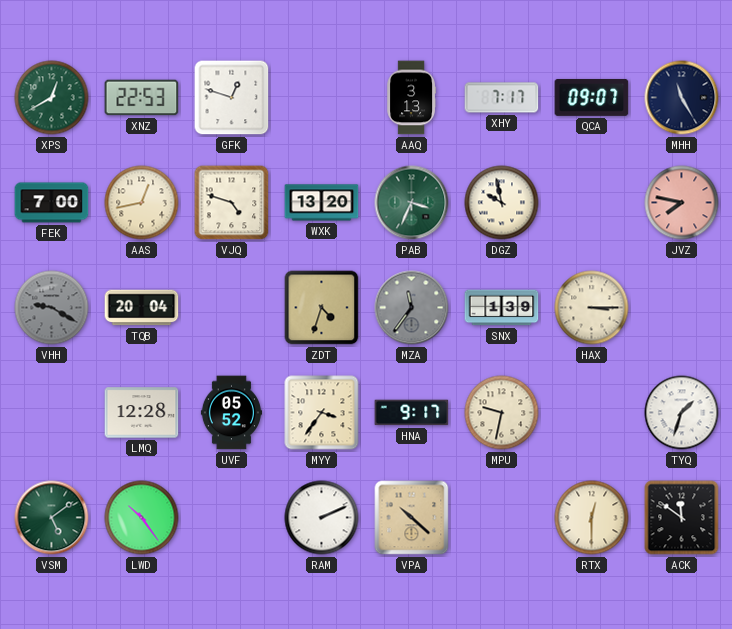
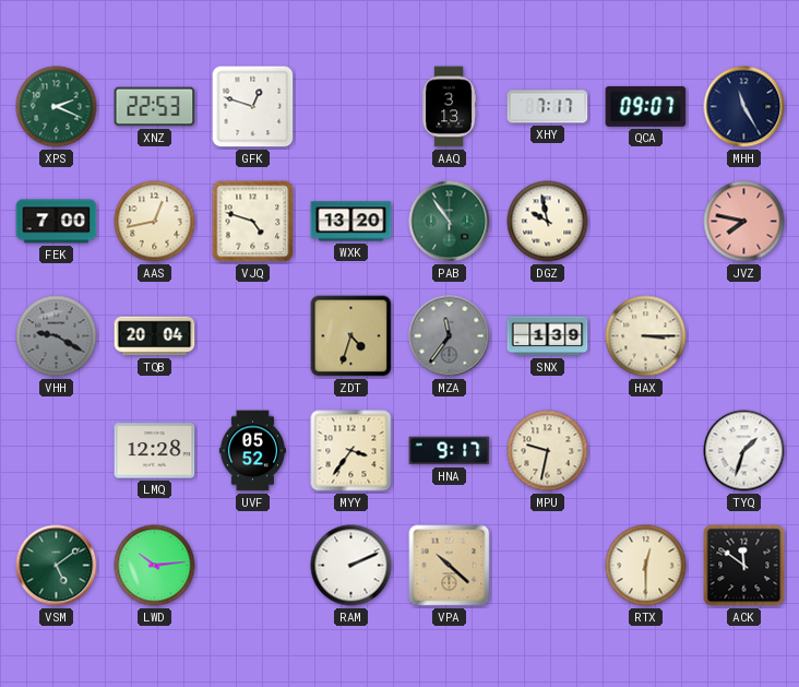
XPS: 12:40 -> 2:19
PAB: 3:34 -> 10:54
LWD: 10:24 -> 10:14
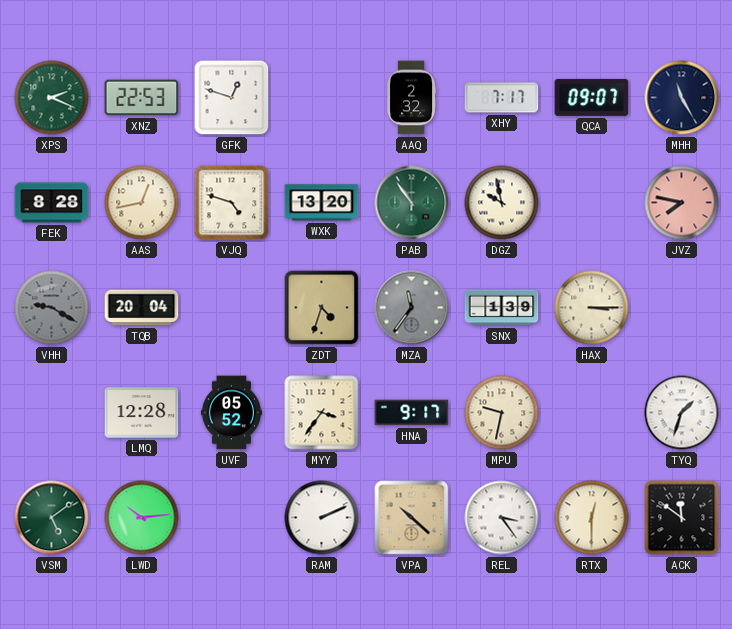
AAQ: 3:13 -> 2:32
FEK: 7:00 -> 8:28
REL: none -> 3:24
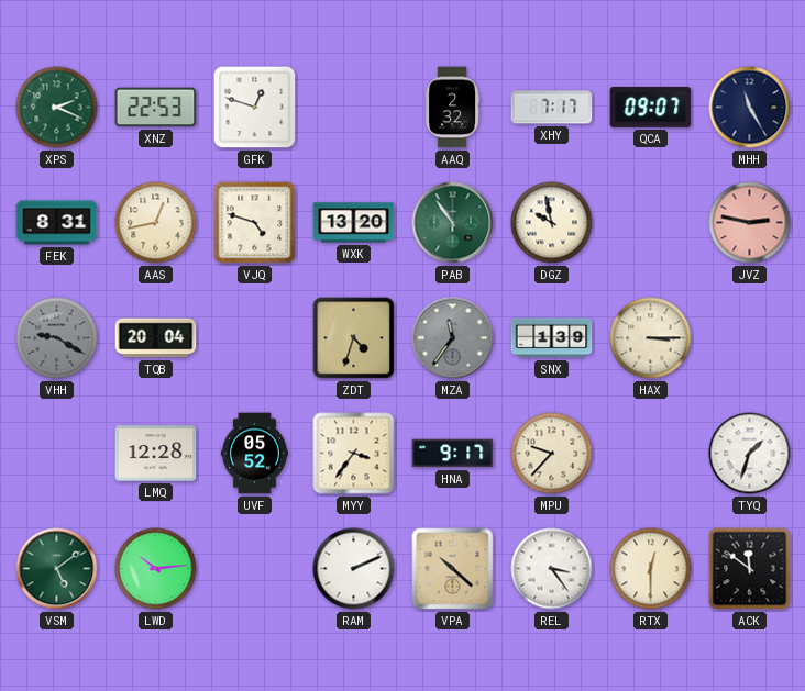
FEK: 8:28 -> 8:31
JVZ: 7:47 -> 2:47
MPU: 9:32 -> 9:37
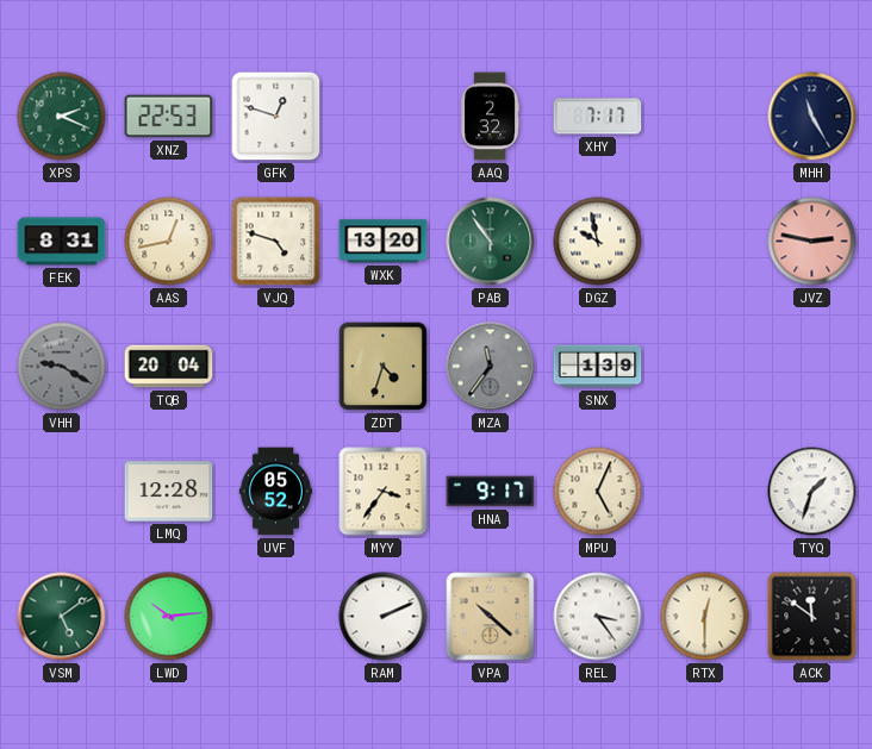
QCA: 09:07 -> none
HAX: 3:15 -> none
MPU: 9:37 -> 5:04
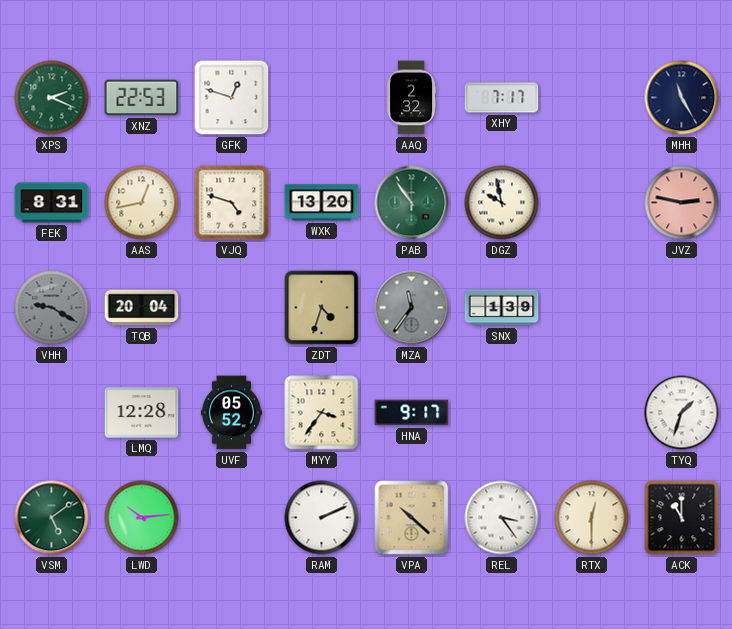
MPU: 5:04 -> none
ACK: 11:51 -> 11:00
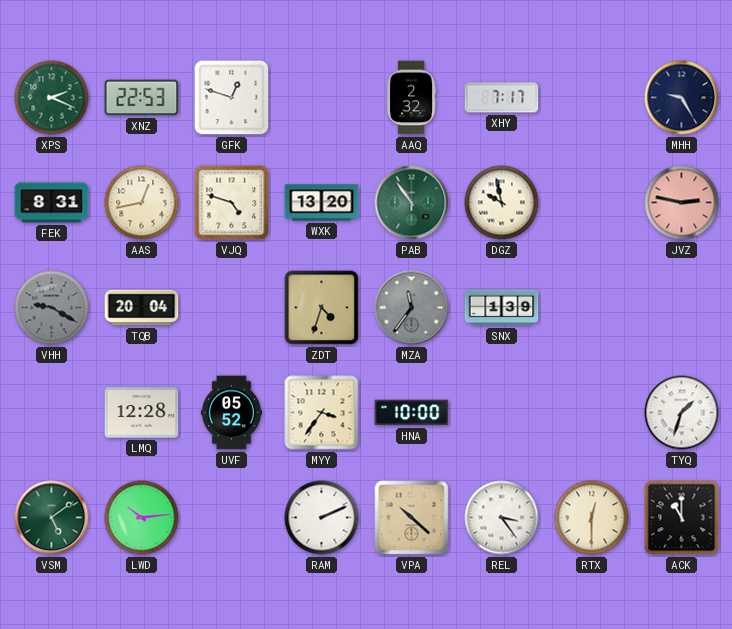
MHH: 11:25 -> 9:25
HNA: 9:17 -> 10:00
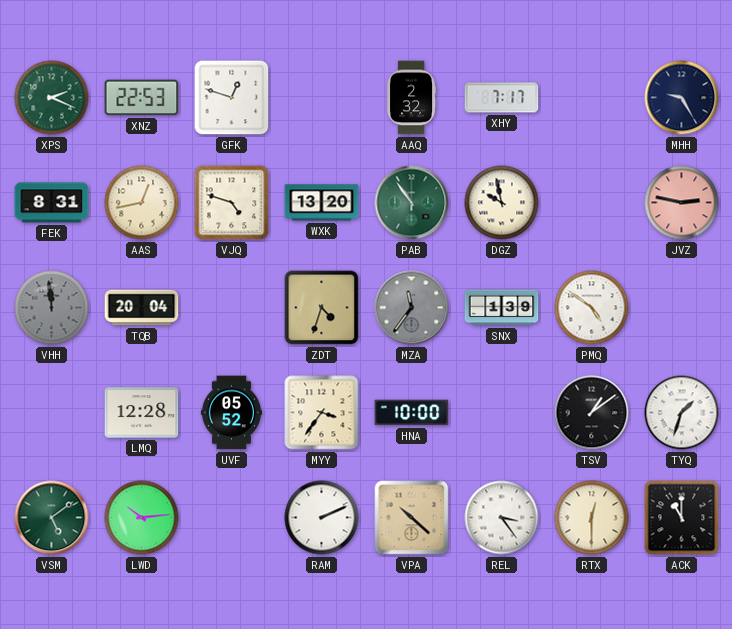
VHH: 9:20 -> 11:59
PMQ: none -> 4:51
TSV: none -> 1:09
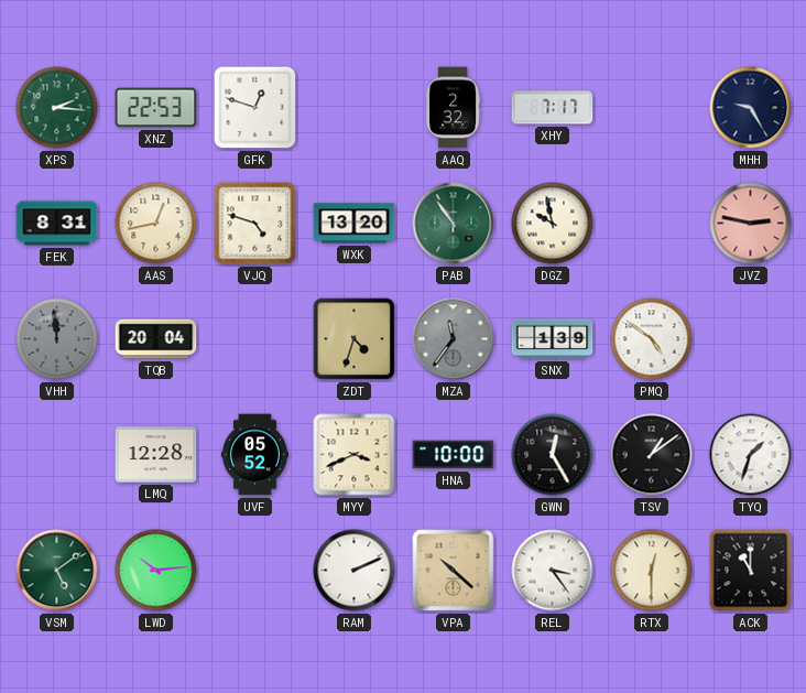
XPS: 2:19 -> 2:16
MYY: 3:36 -> 3:41
GWN: none -> 12:25
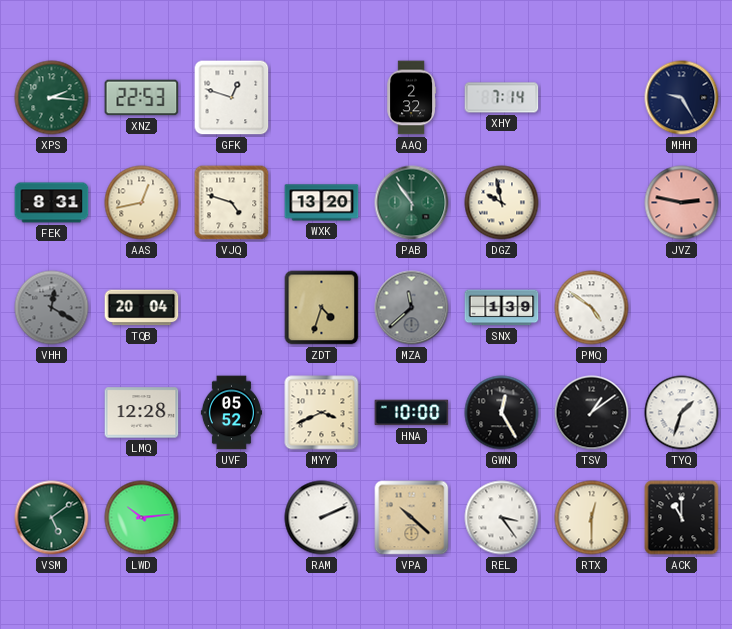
XHY: 7:17 -> 7:14
VHH: 11:59 -> 12:20
MZA: 11:36 -> 11:38
